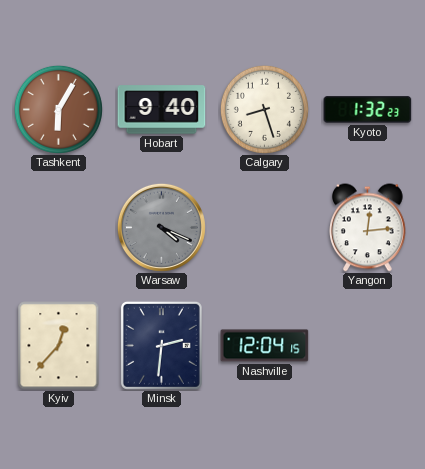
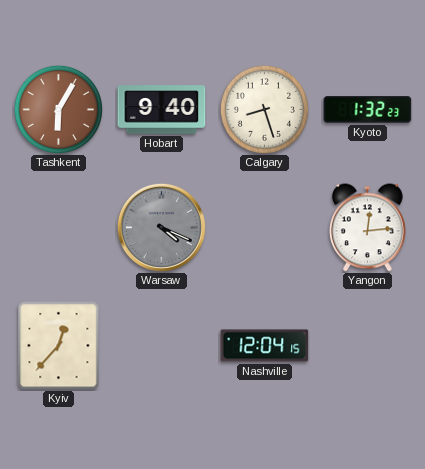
Minsk: 2:31 -> none
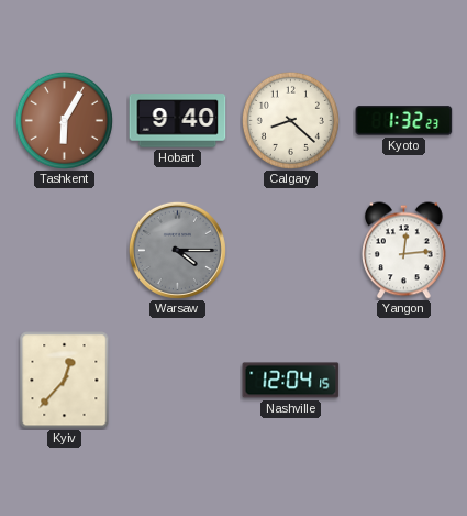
Calgary: 8:27 -> 8:22
Warsaw: 4:19 -> 4:15
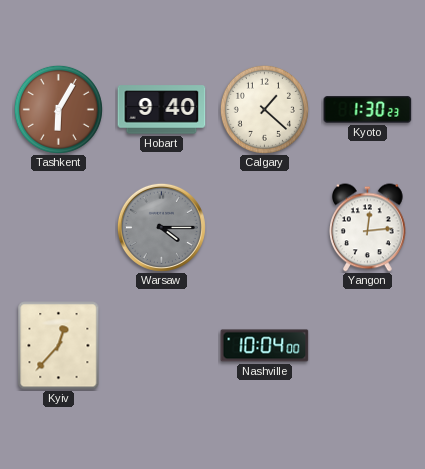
Calgary: 8:22 -> 1:22
Kyoto: 1:32 -> 1:30
Nashville: 12:04 -> 10:04
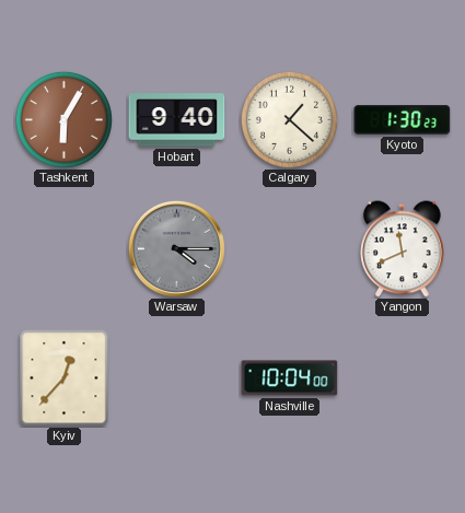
Yangon: 12:14 -> 11:41
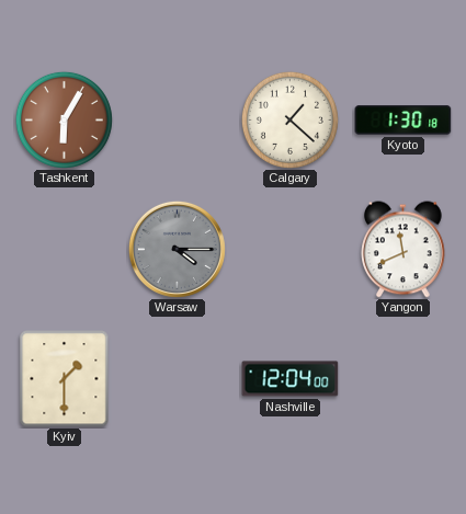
Hobart: 9:40 -> none
Kyoto: 1:30:23 -> 1:30:18
Kyiv: 12:37 -> 1:30
Nashville: 10:04 -> 12:04
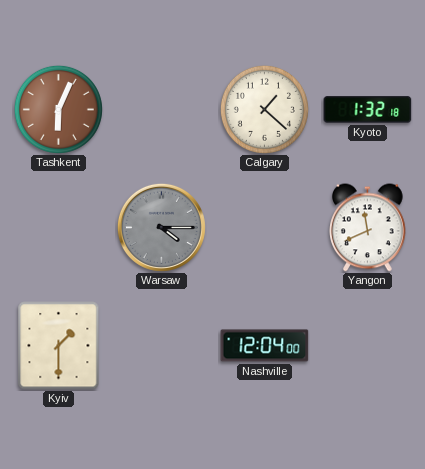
Tashkent: 6:05 -> 6:04
Kyoto: 1:30 -> 1:32
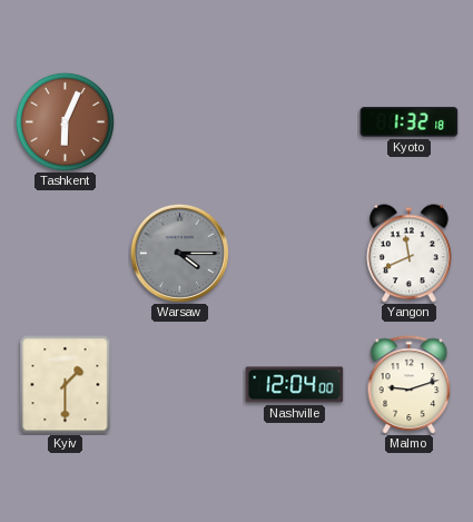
Calgary: 1:22 -> none
Malmo: none -> 9:12
